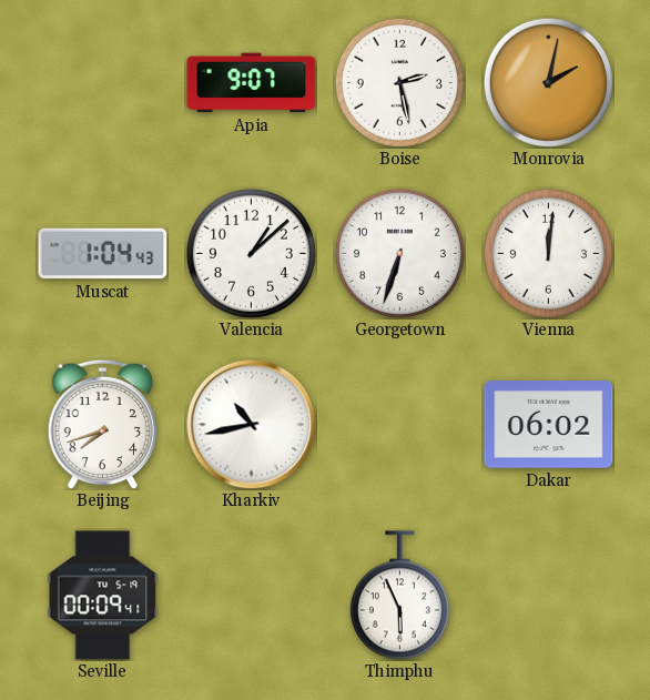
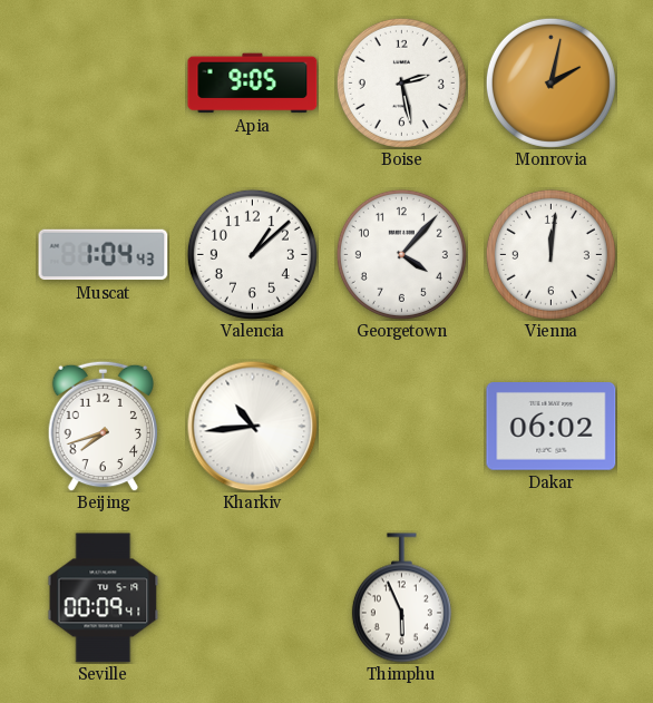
Apia: 9:07 -> 9:05
Georgetown: 6:33 -> 4:07
Kharkiv: 10:43 -> 10:44
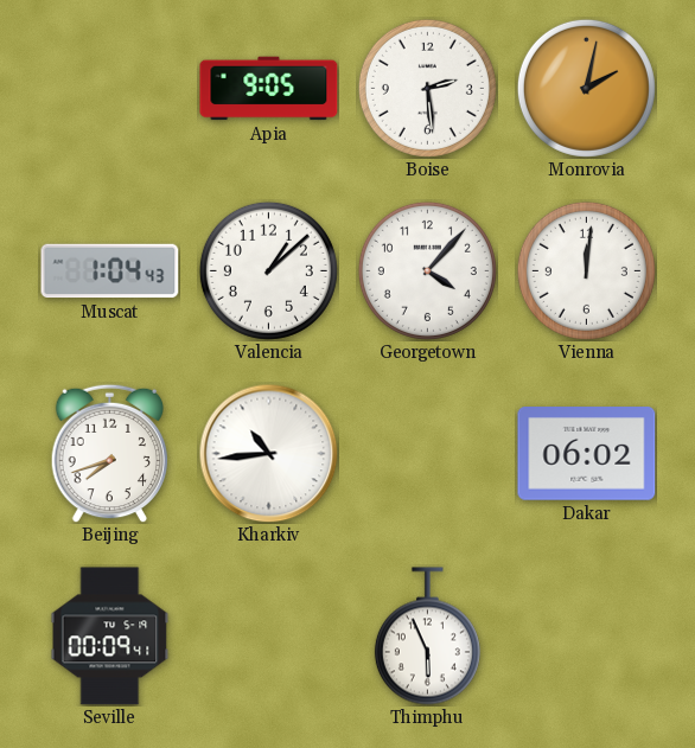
Boise: 2:28 -> 2:29
